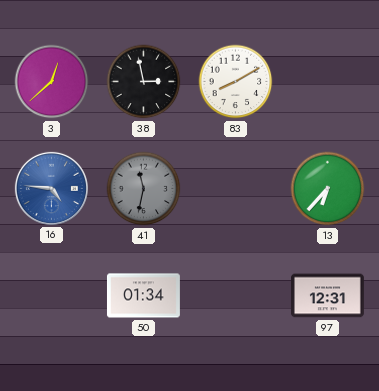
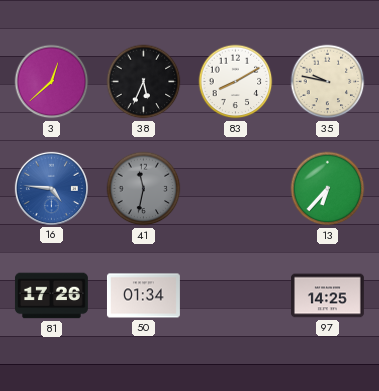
38: 2:58 -> 5:34
35: none -> 9:47
81: none -> 17:26
97: 12:31 -> 14:25
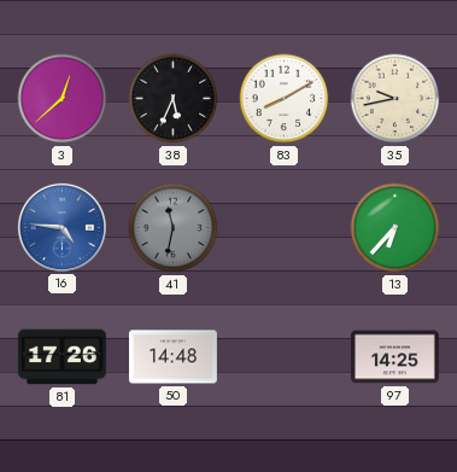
35: 9:47 -> 9:43
50: 01:34 -> 14:48
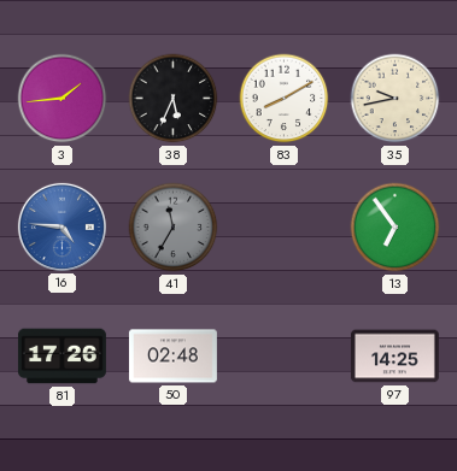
3: 12:38 -> 1:44
41: 11:32 -> 11:35
13: 6:37 -> 6:54
50: 14:48 -> 02:48
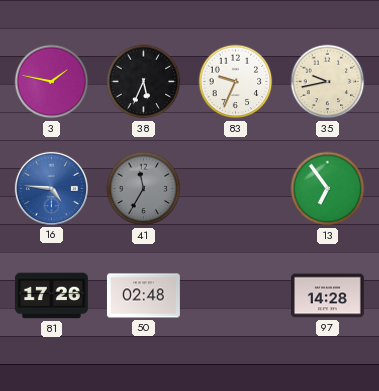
3: 1:44 -> 1:47
83: 8:10 -> 9:34
97: 14:25 -> 14:28
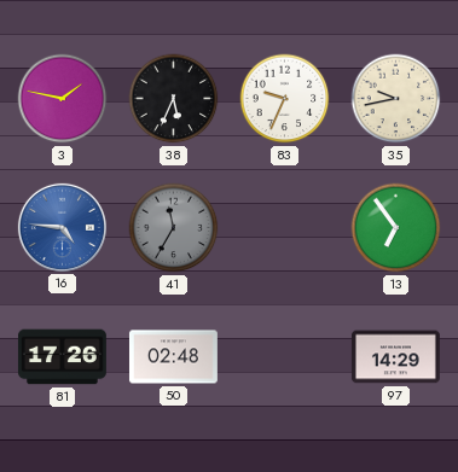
97: 14:28 -> 14:29
